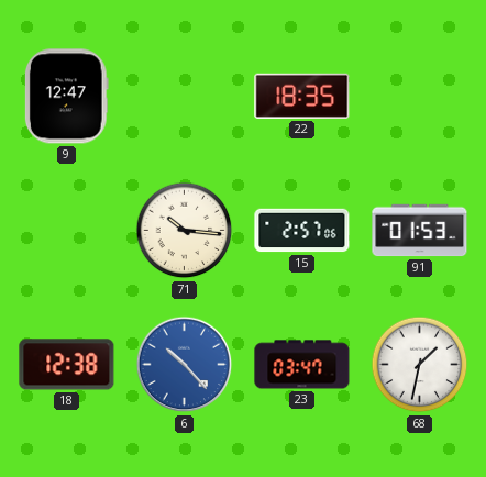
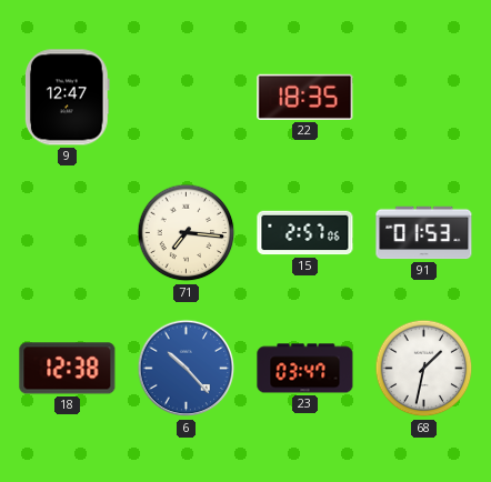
71: 10:16 -> 7:16
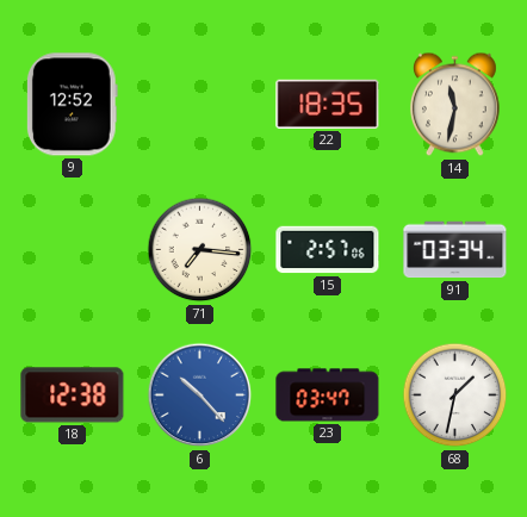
9: 12:47 -> 12:52
14: none -> 11:32
91: 01:53 -> 03:34
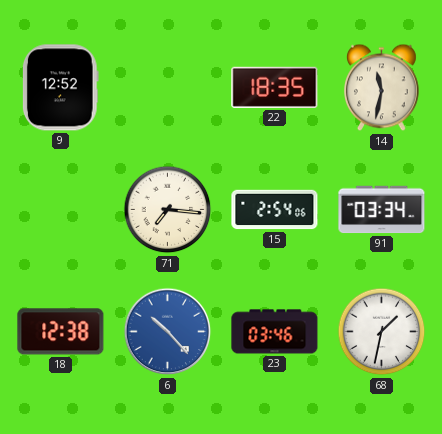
15: 2:57 -> 2:54
23: 03:47 -> 03:46
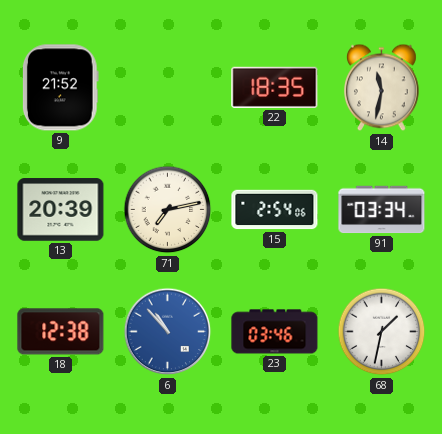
9: 12:52 -> 21:52
13: none -> 20:39
71: 7:16 -> 7:13
6: 10:23 -> 10:53
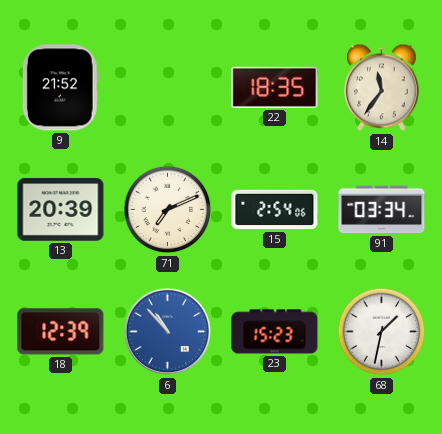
14: 11:32 -> 11:36
71: 7:13 -> 7:11
18: 12:38 -> 12:39
23: 03:46 -> 15:23
